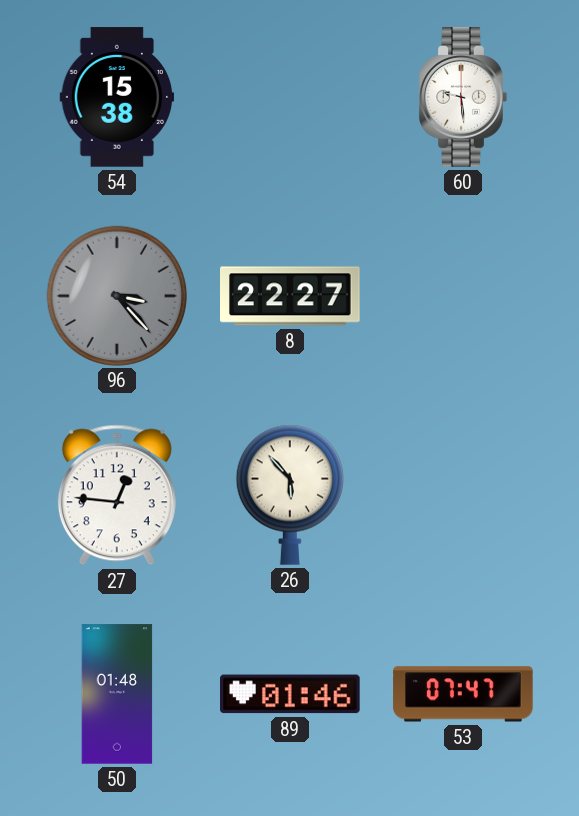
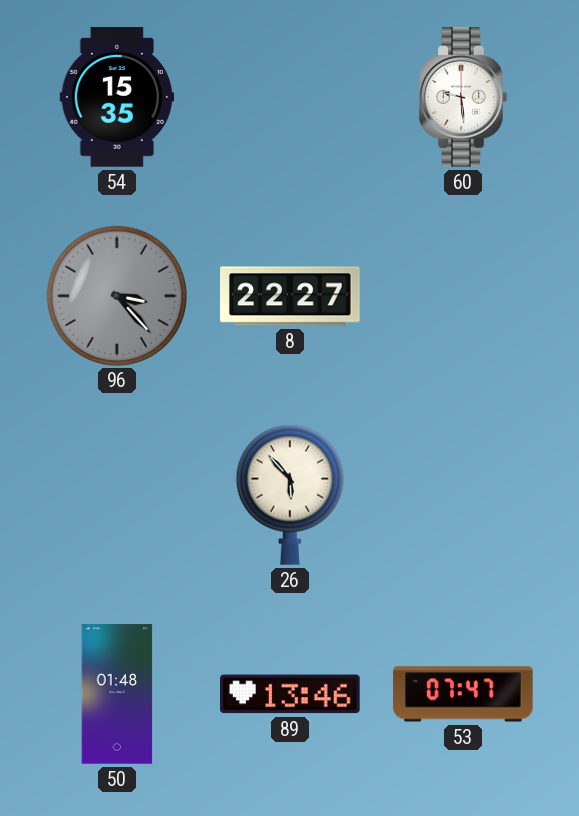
54: 15:38 -> 15:35
27: 12:46 -> none
89: 01:46 -> 13:46
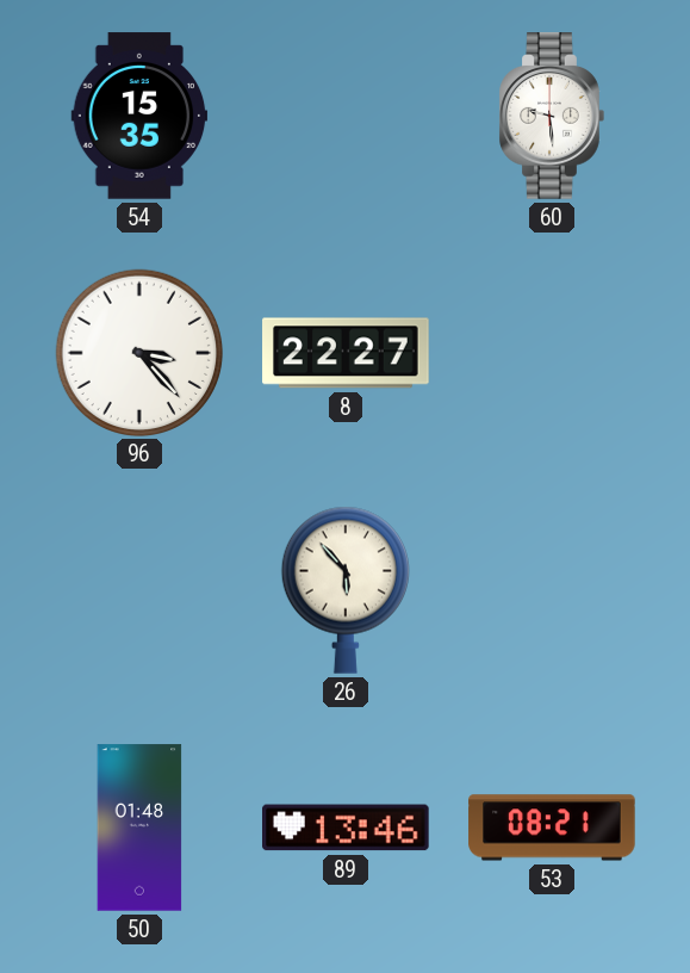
96 dial: grey -> white
53: 07:47 -> 08:21
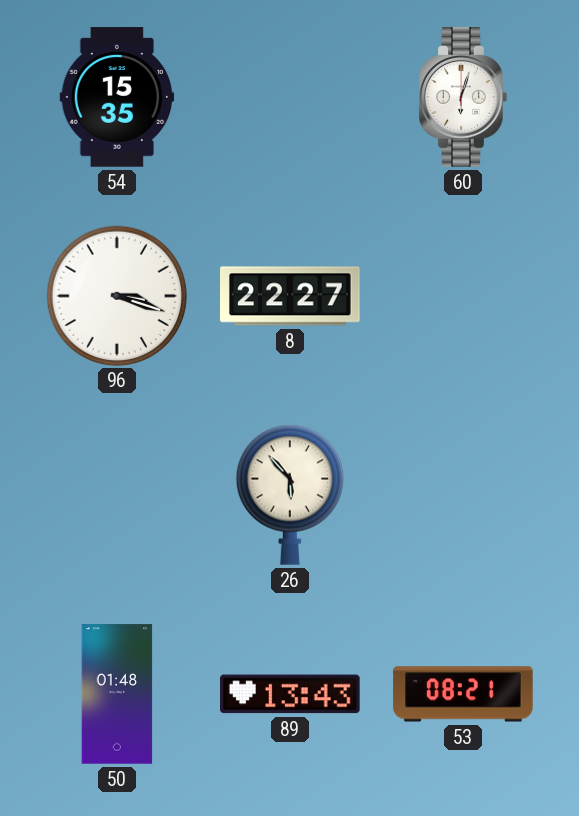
60: 9:29 -> 6:03
96: 3:23 -> 3:18
89: 13:46 -> 13:43
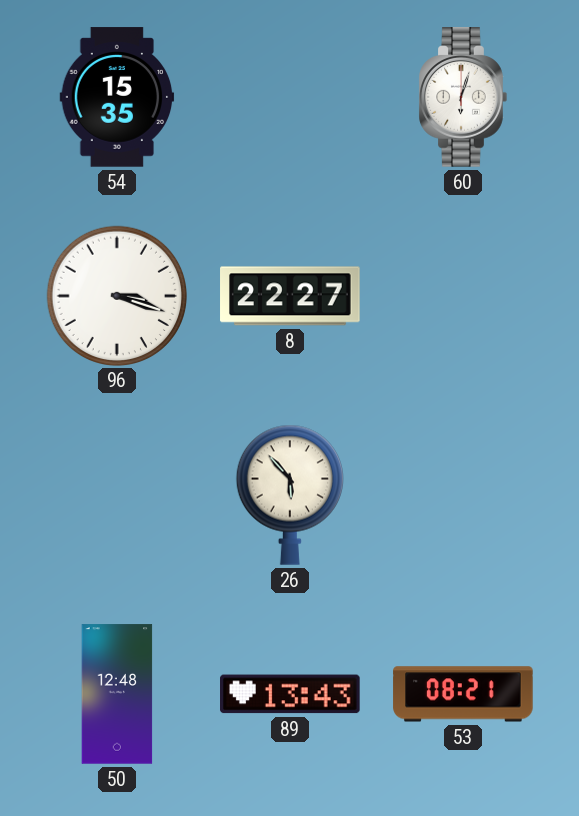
50: 01:48 -> 12:48
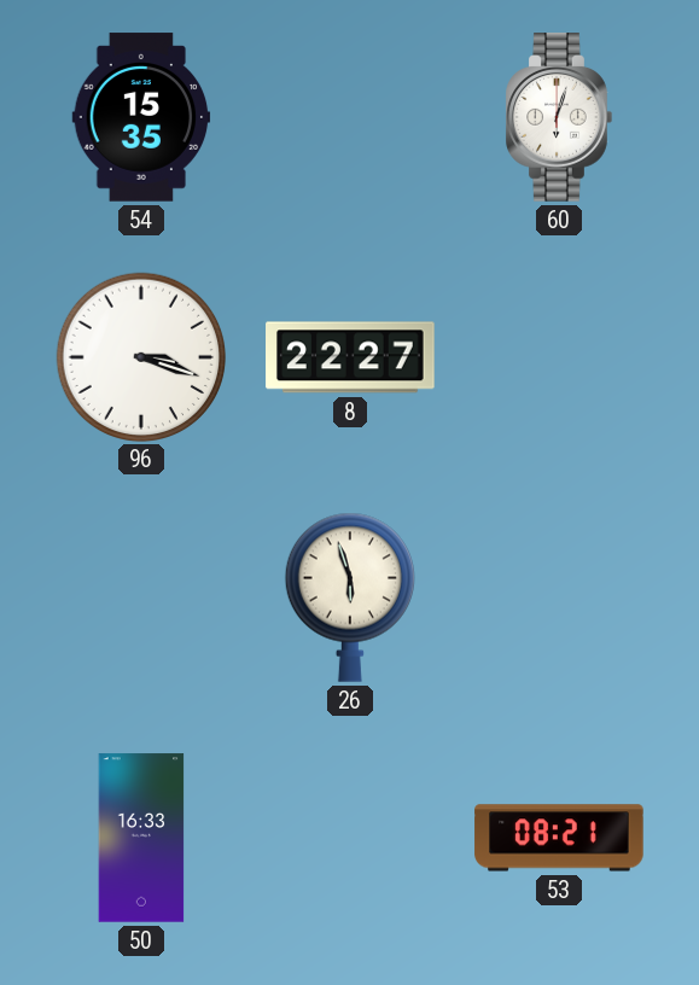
26: 5:53 -> 5:57
50: 12:48 -> 16:33
89: 13:43 -> none
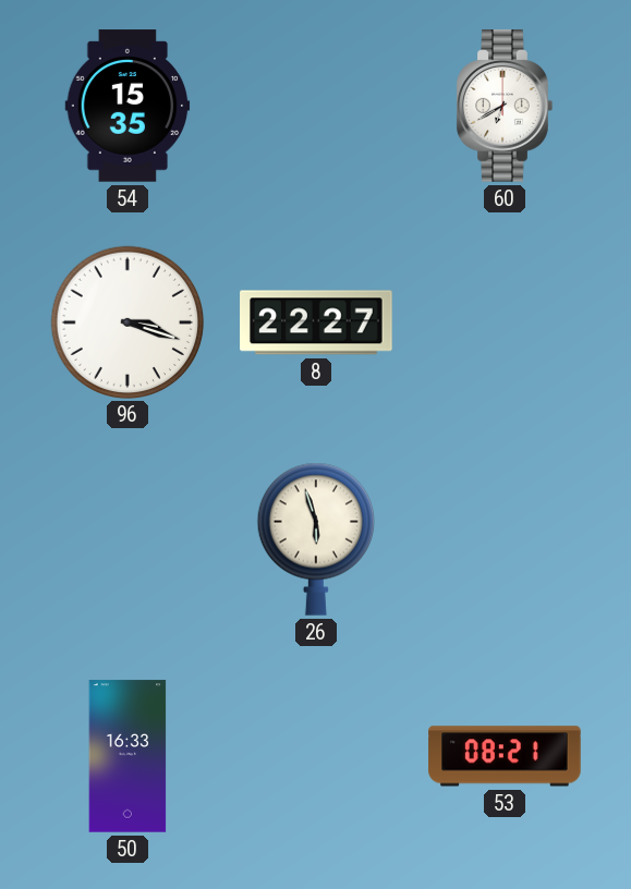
60: 6:03 -> 6:40
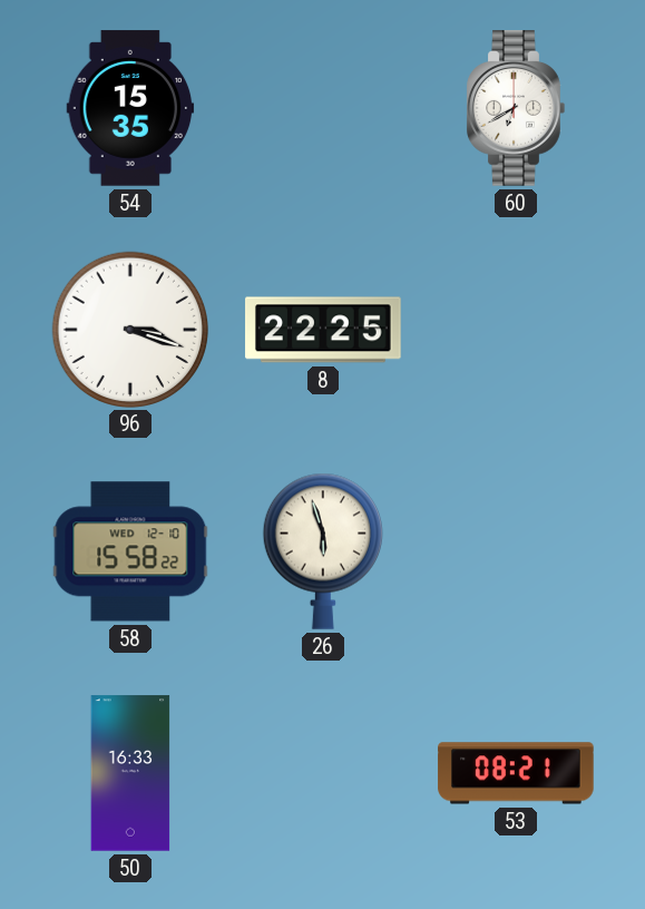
8: 22:27 -> 22:25
58: none -> 15:58
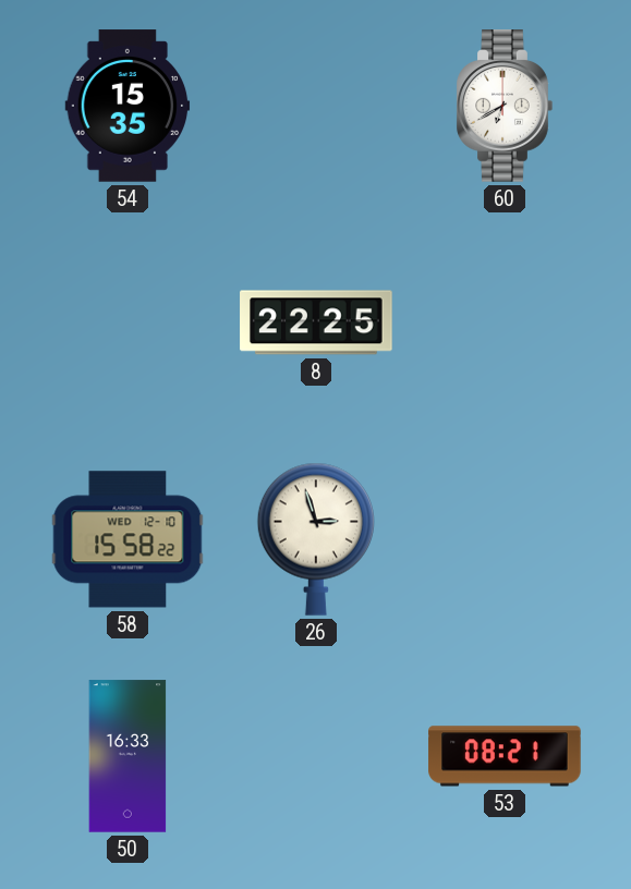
96: 3:18 -> none
26: 5:57 -> 2:57
